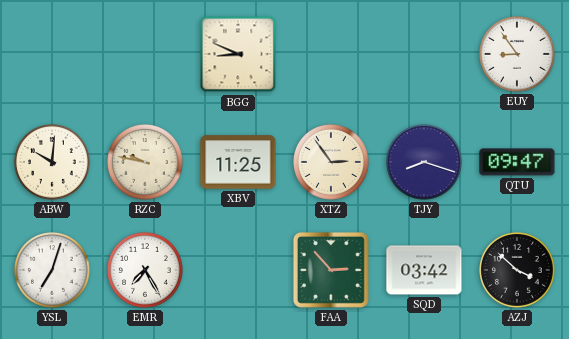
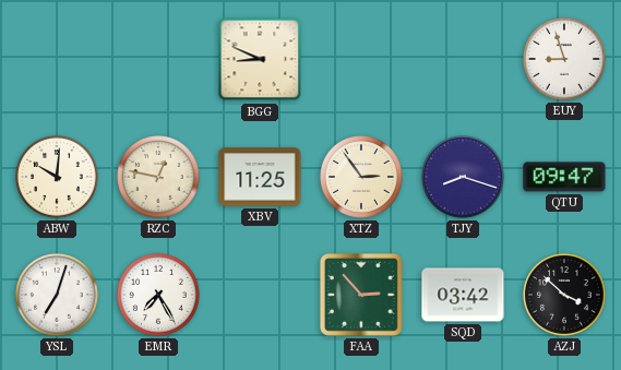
EUY: 8:54 -> 8:57
RZC: 9:47 -> 12:47
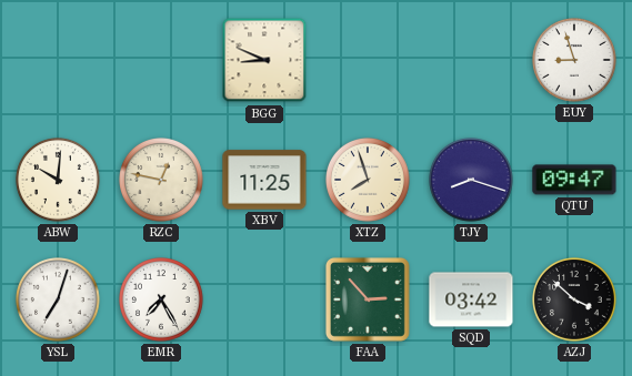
XTZ: 2:54 -> 7:57
